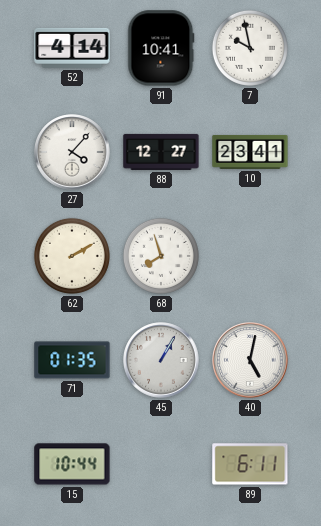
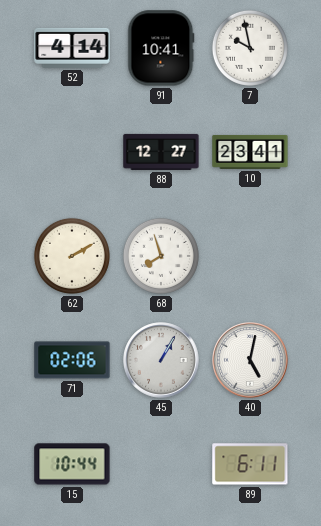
27: 4:07 -> none
71: 01:35 -> 02:06
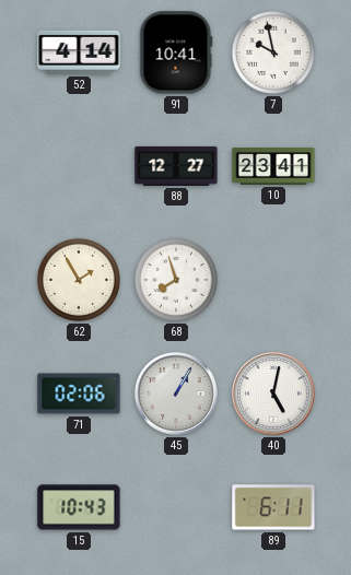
62: 2:10 -> 1:55
15: 10:44 -> 10:43
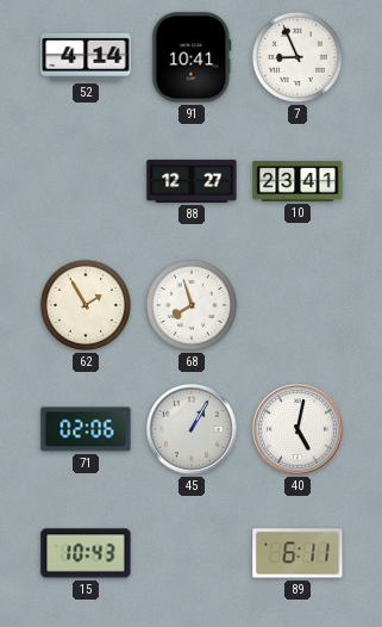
7: 9:58 -> 8:56
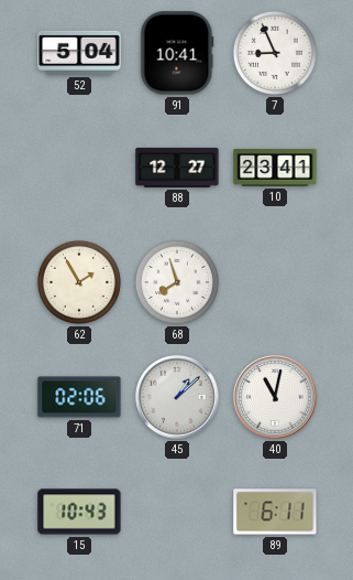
52: 4:14 -> 5:04
45: 1:05 -> 1:08
40: 5:02 -> 11:02
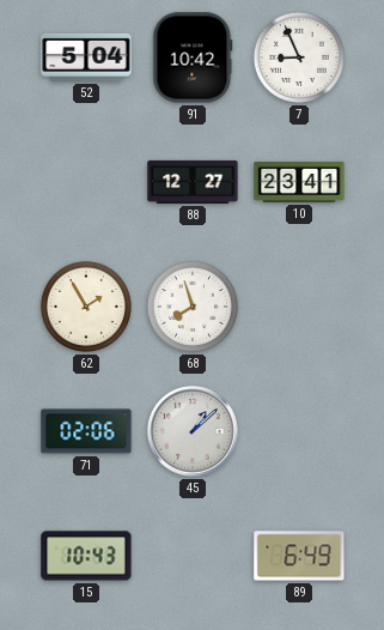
91: 10:41 -> 10:42
40: 11:02 -> none
89: 6:11 -> 6:49
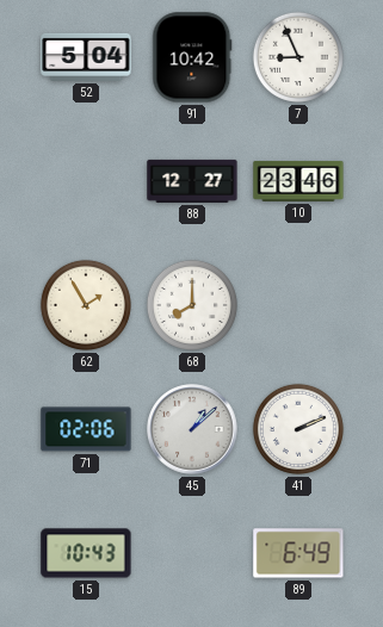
10: 23:41 -> 23:46
68: 7:57 -> 8:00
41: none -> 2:11
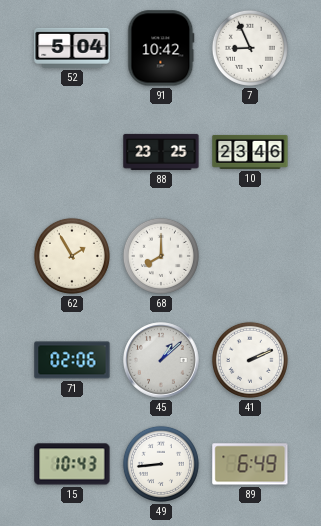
88: 12:27 -> 23:25
49: none -> 8:44
